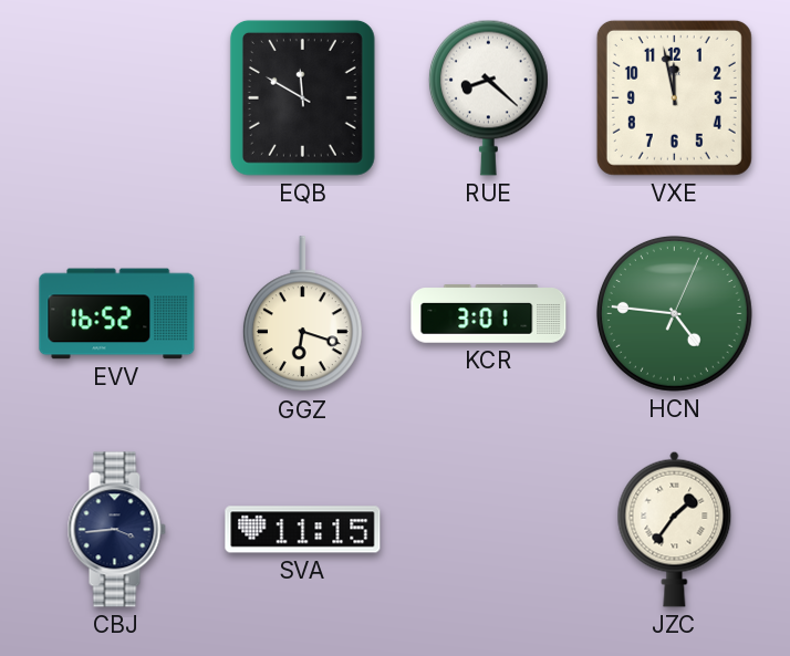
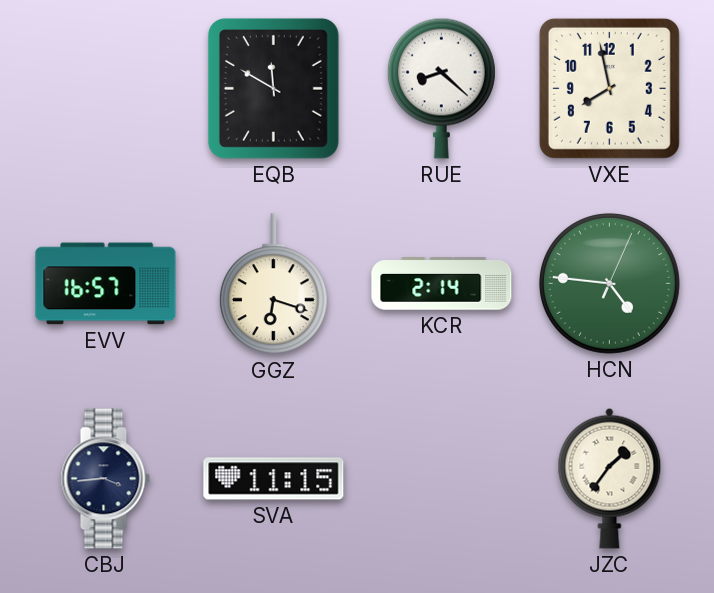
VXE: 11:58 -> 7:58
EVV: 16:52 -> 16:57
KCR: 3:01 -> 2:14
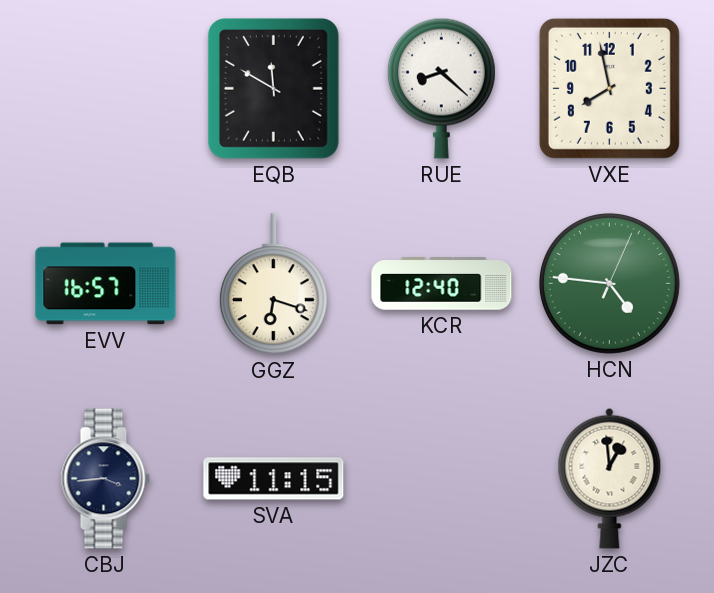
KCR: 2:14 -> 12:40
JZC: 1:36 -> 12:59
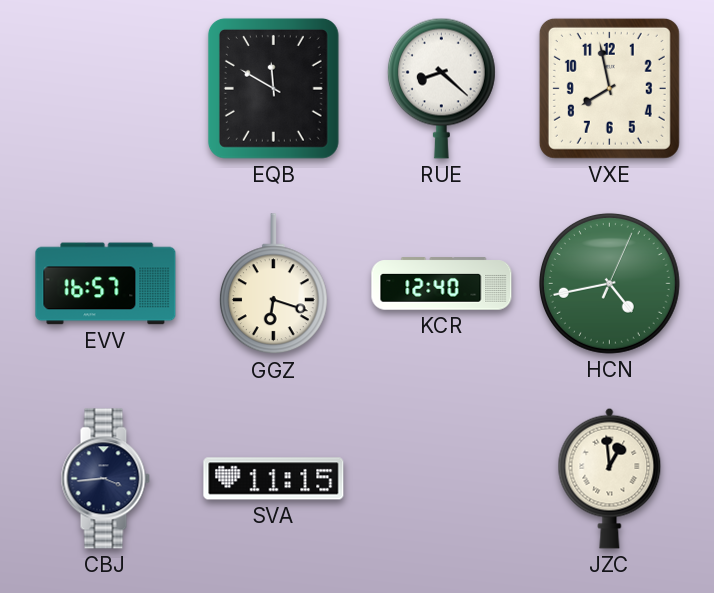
HCN: 4:46 -> 4:43
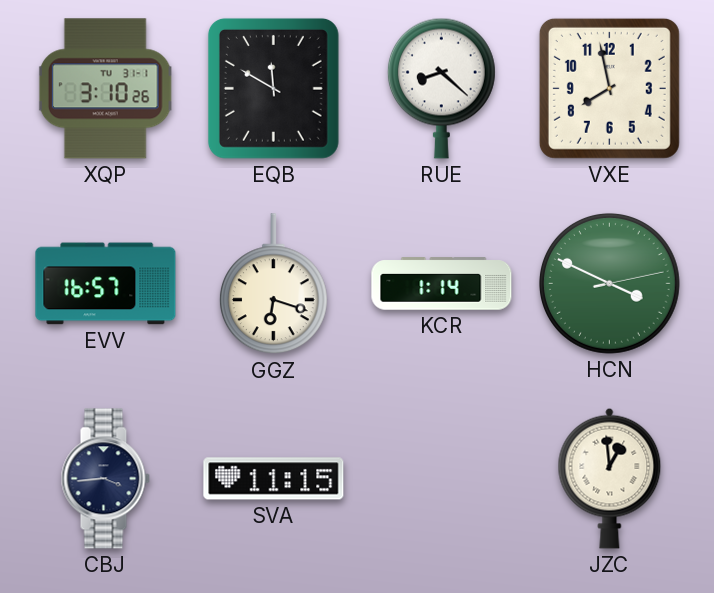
XQP: none -> 3:10
KCR: 12:40 -> 1:14
HCN: 4:43 -> 3:49
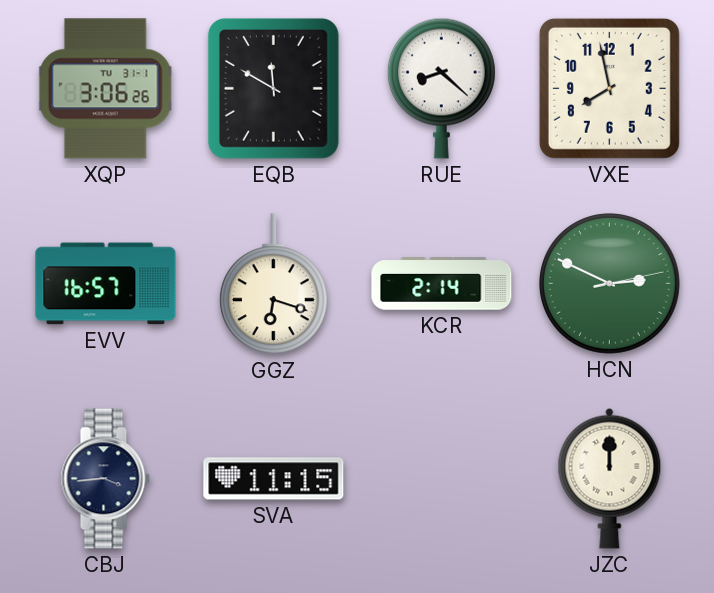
XQP: 3:10 -> 3:06
KCR: 1:14 -> 2:14
HCN: 3:49 -> 2:49
JZC: 12:59 -> 12:00
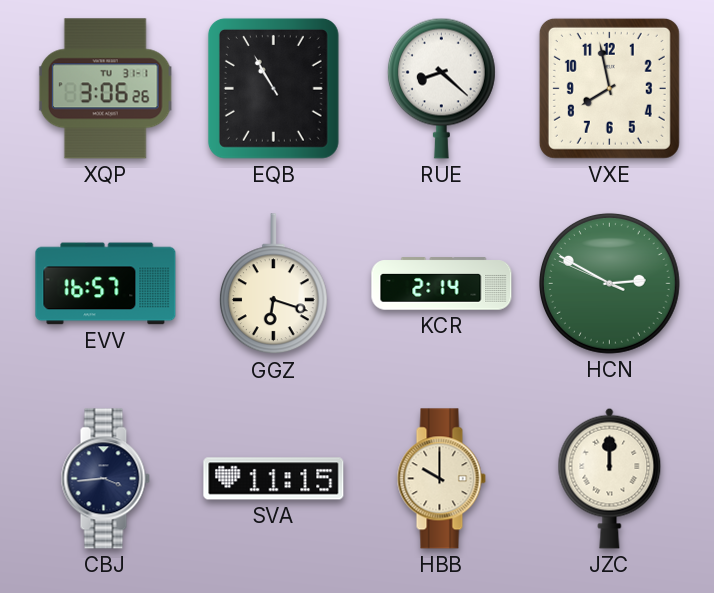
EQB: 11:50 -> 10:55
HCN: 2:49:13 -> 2:49:49
HBB: none -> 10:00
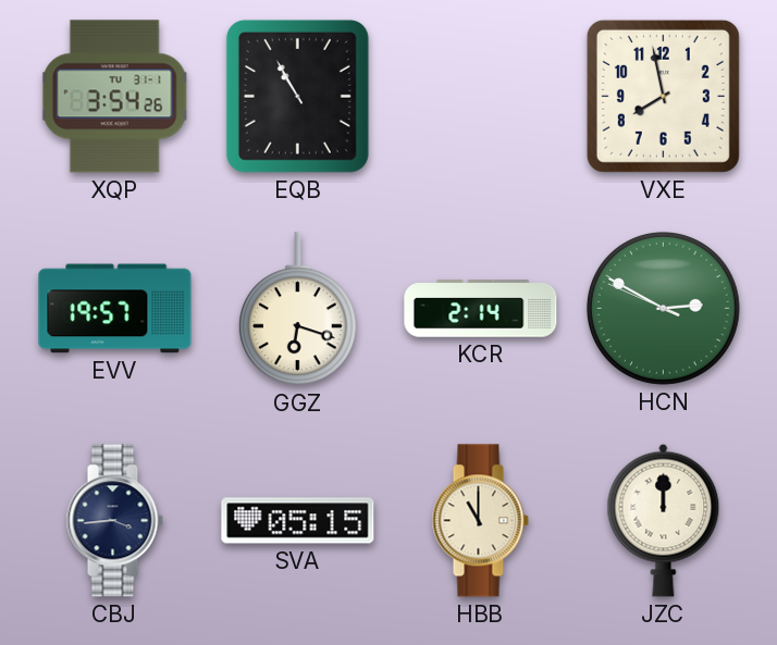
XQP: 3:06 -> 3:54
RUE: 8:22 -> none
EVV: 16:57 -> 19:57
SVA: 11:15 -> 05:15
HBB: 10:00 -> 11:00
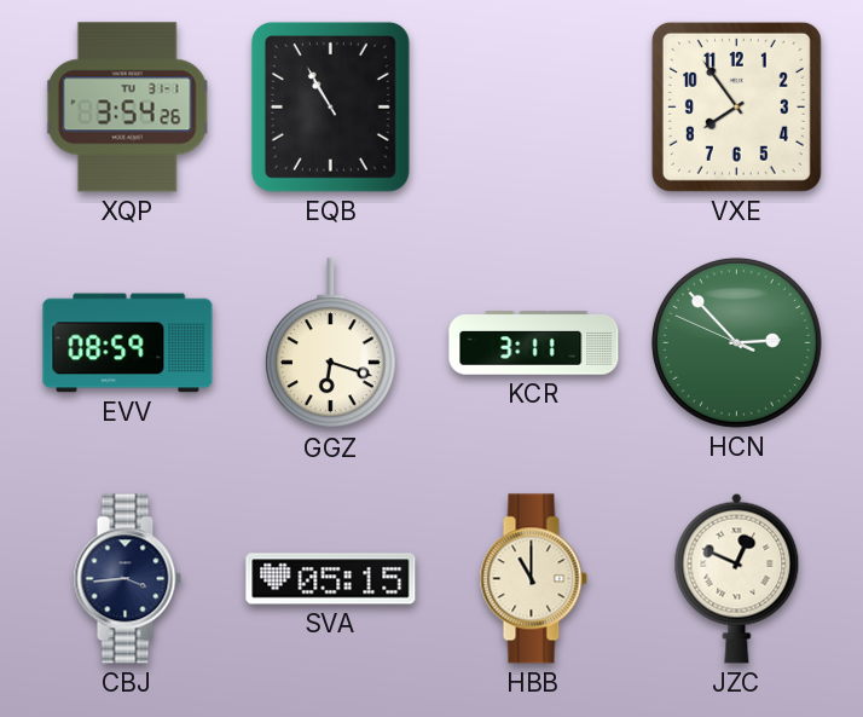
VXE: 7:58 -> 7:54
EVV: 19:57 -> 08:59
KCR: 2:14 -> 3:11
HCN: 2:49 -> 2:52
JZC: 12:00 -> 12:49
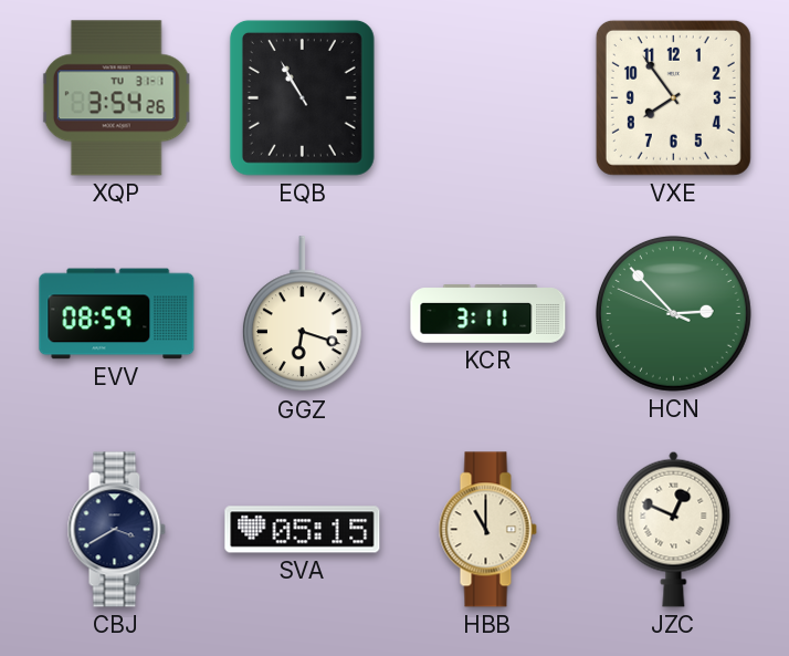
CBJ: 3:44 -> 3:40
